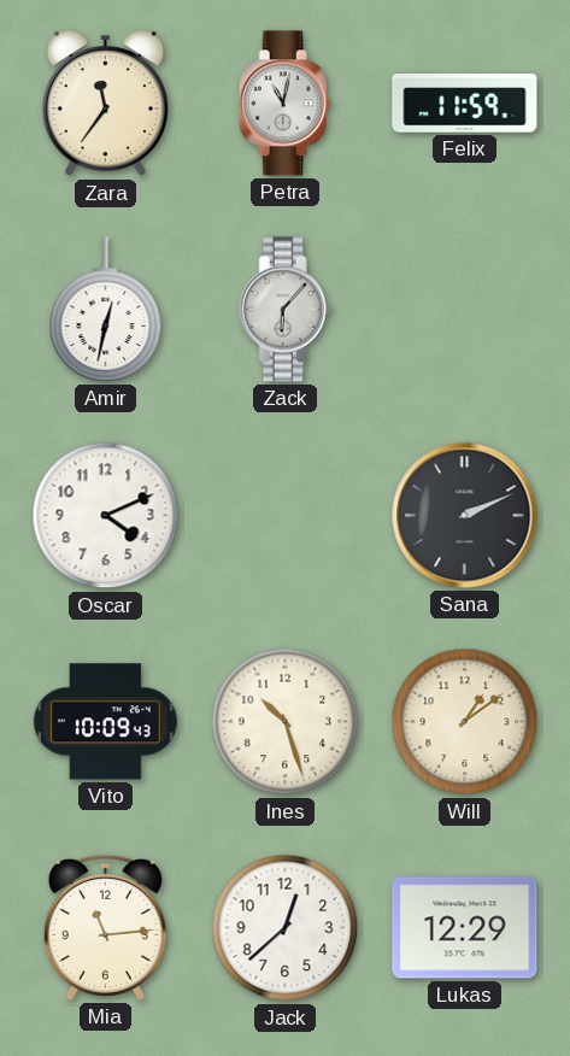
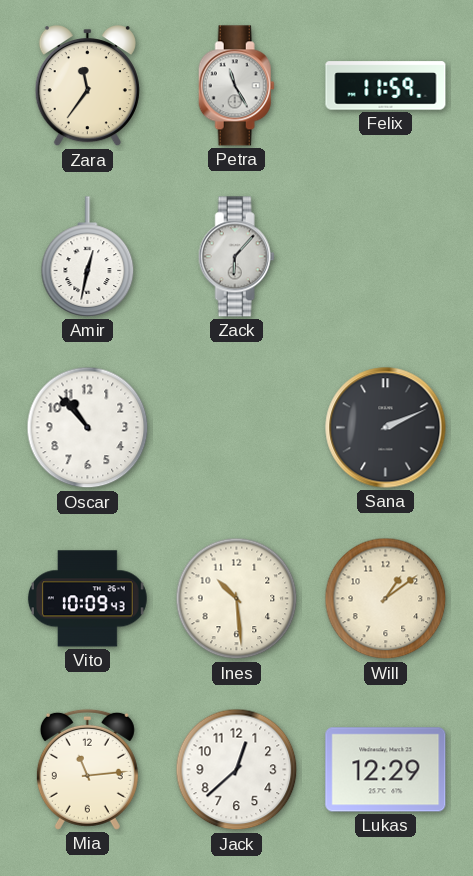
Petra: 11:02 -> 11:25
Oscar: 4:11 -> 10:53
Ines: 10:27 -> 10:29
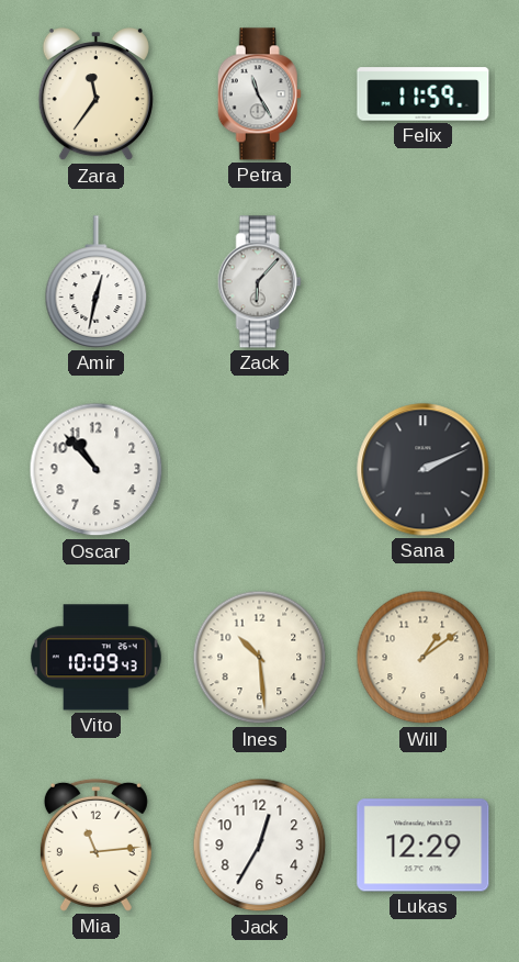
Jack: 12:38 -> 12:35
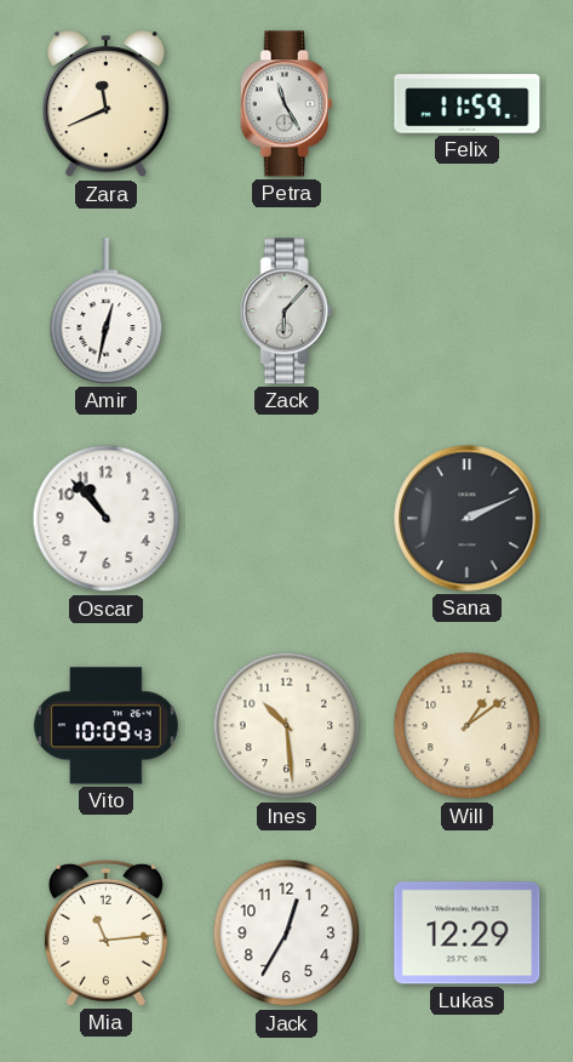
Zara: 11:36 -> 11:41
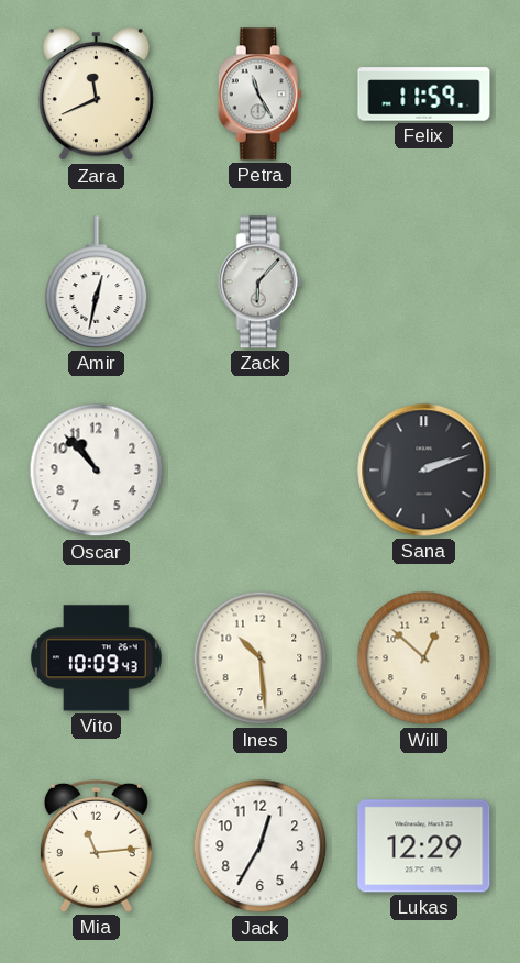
Sana: 2:11 -> 2:12
Will: 1:09 -> 12:52
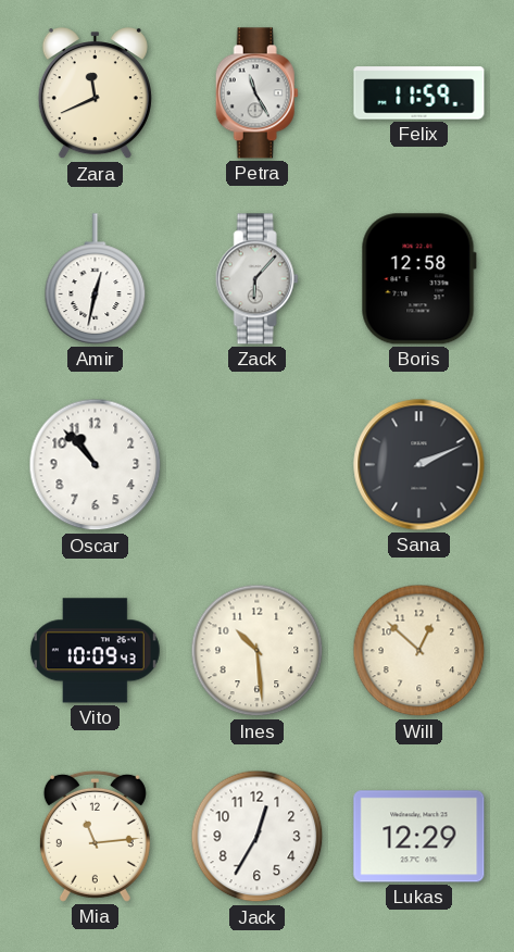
Boris: none -> 12:58
Sana: 2:12 -> 2:11
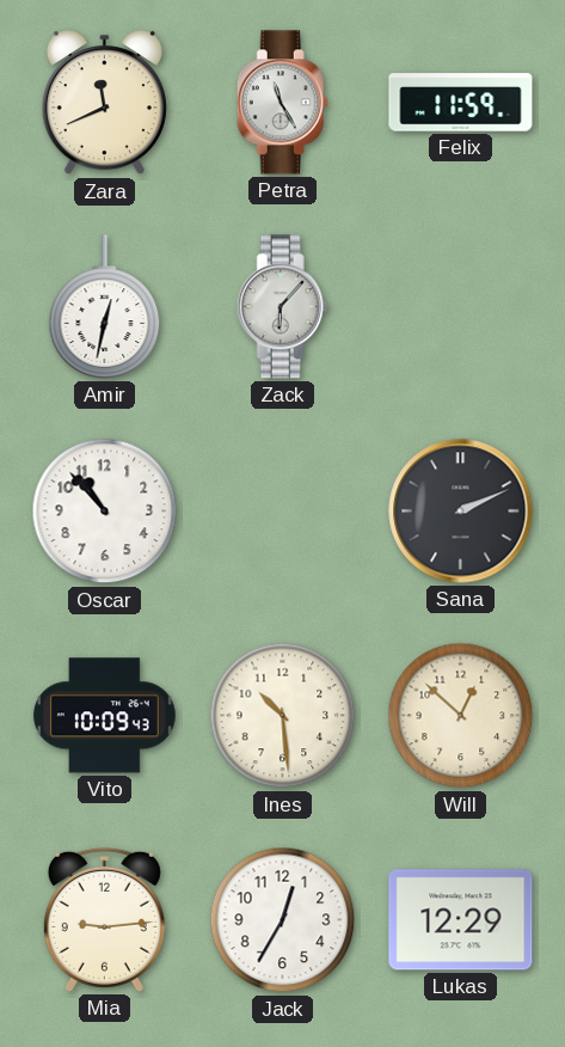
Boris: 12:58 -> none
Mia: 11:14 -> 9:14
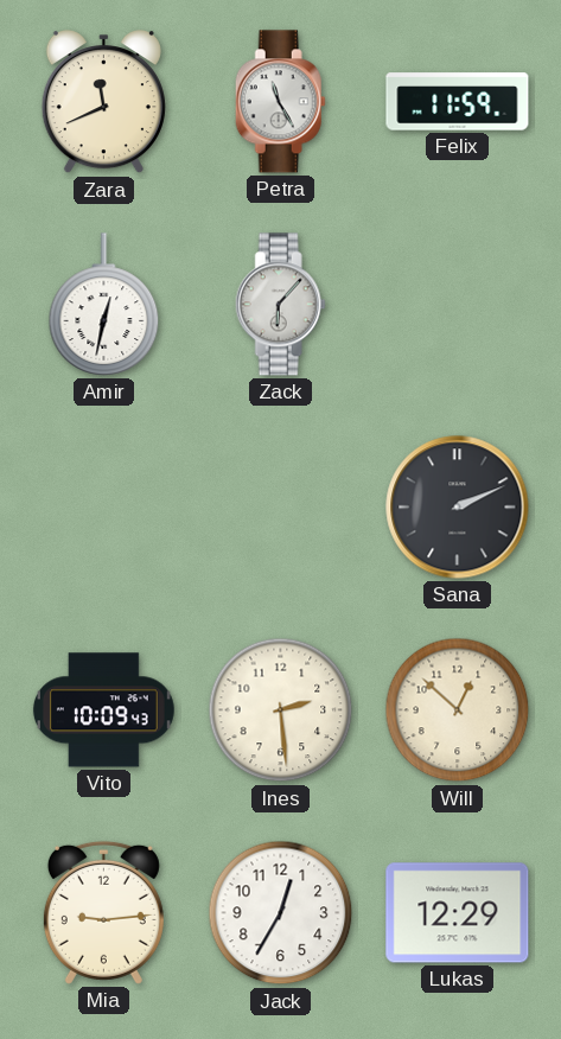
Oscar: 10:53 -> none
Ines: 10:29 -> 2:29
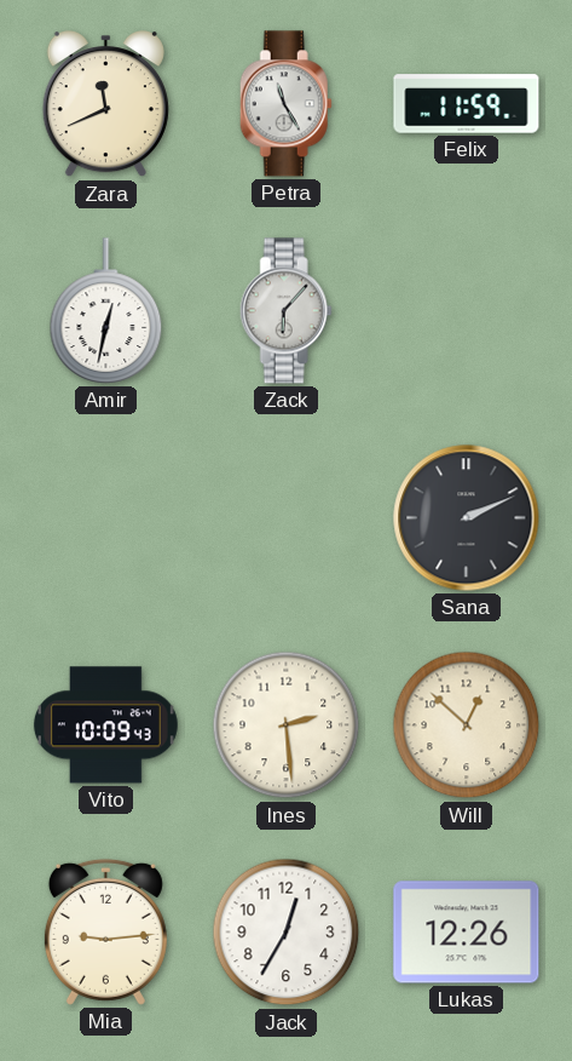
Lukas: 12:29 -> 12:26
